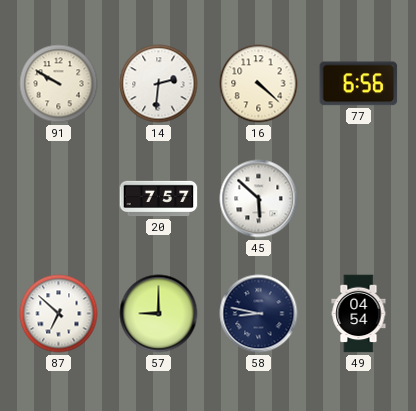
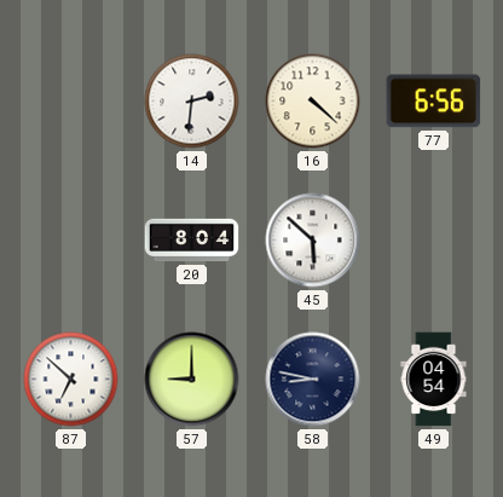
91: 9:50 -> none
20: 7:57 -> 8:04
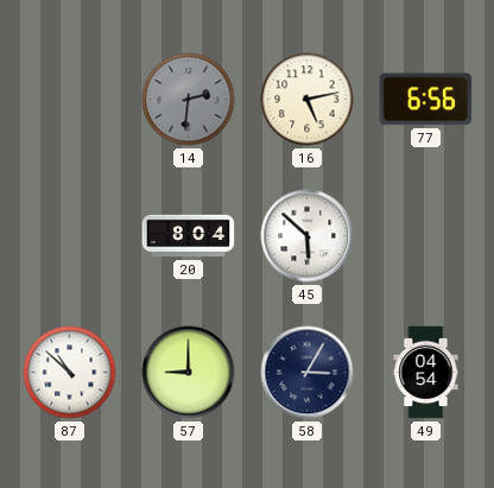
14 dial: white -> grey
16: 4:22 -> 5:13
87: 6:52 -> 10:52
58: 8:47 -> 3:05
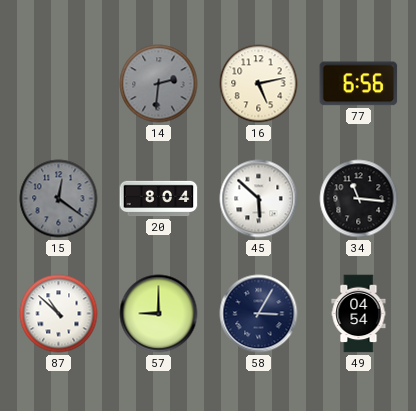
15: none -> 12:21
34: none -> 11:16
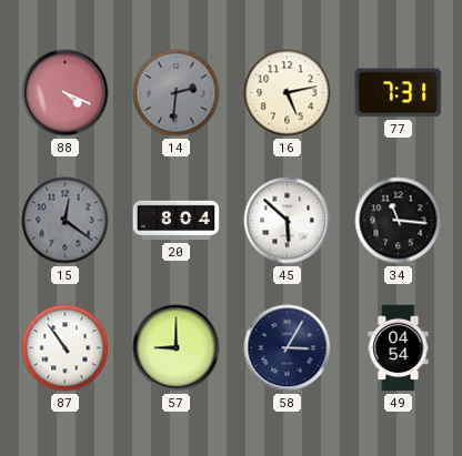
88: none -> 4:19
77: 6:56 -> 7:31
87: 10:52 -> 10:54
